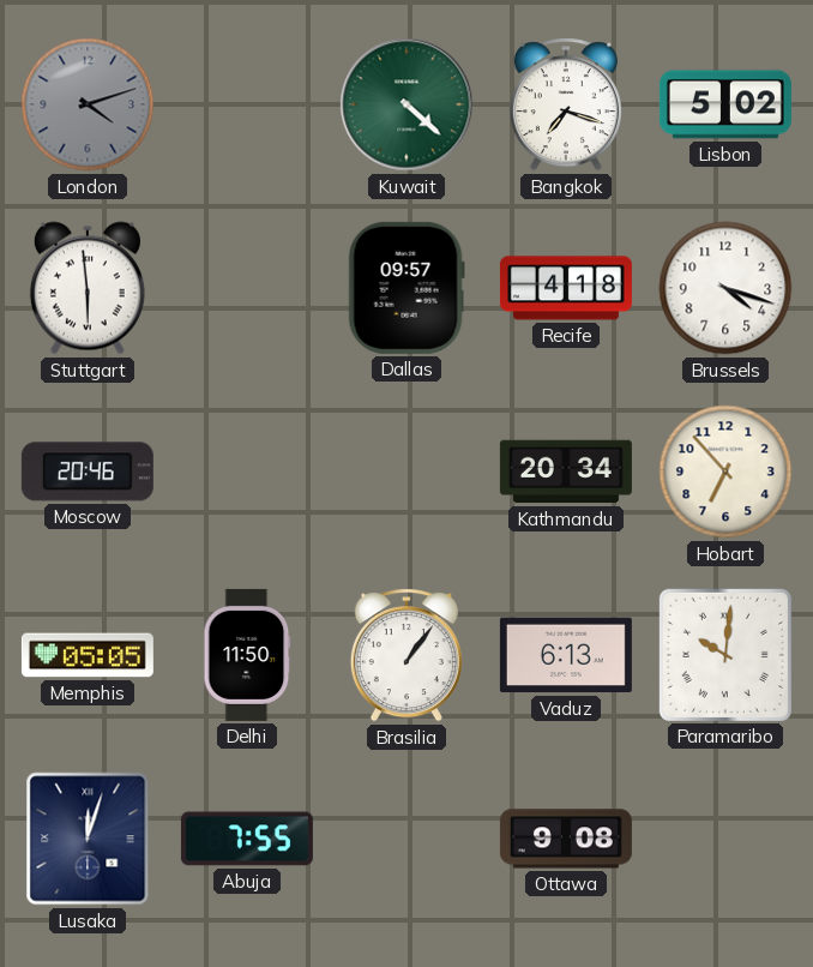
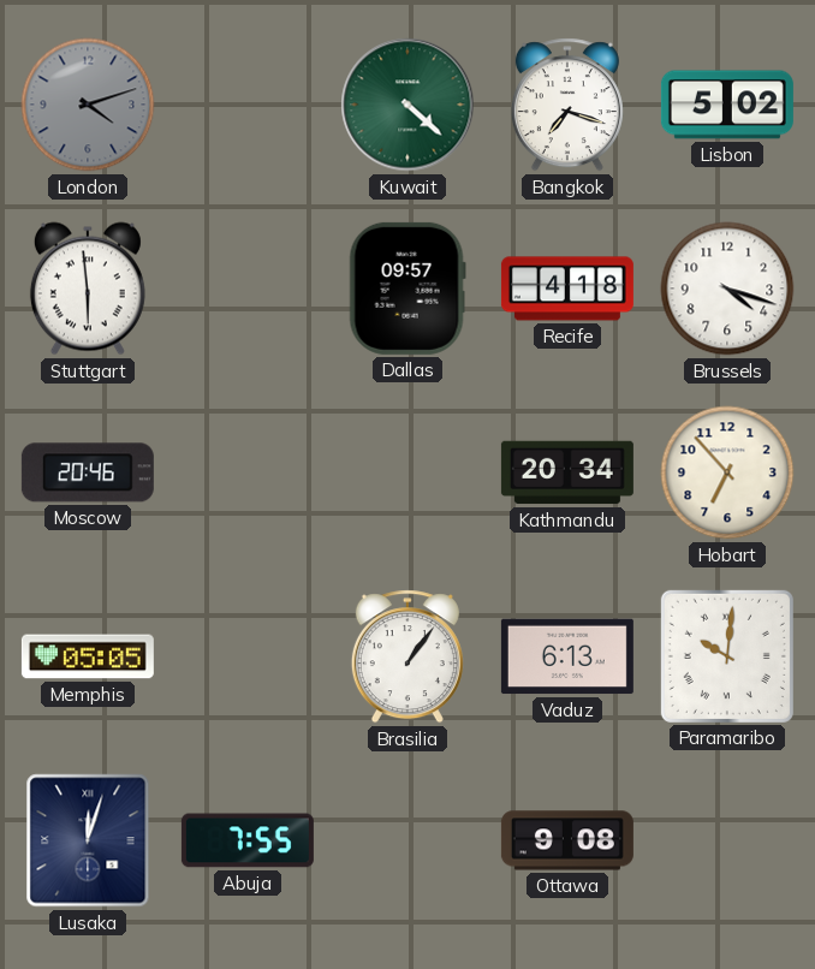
Delhi: 11:50 -> none
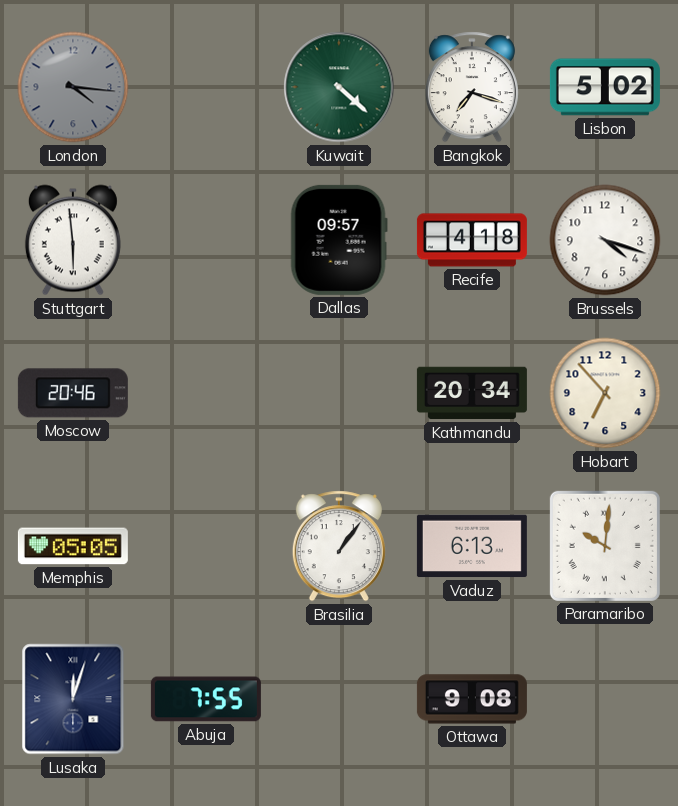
London: 4:12 -> 4:16
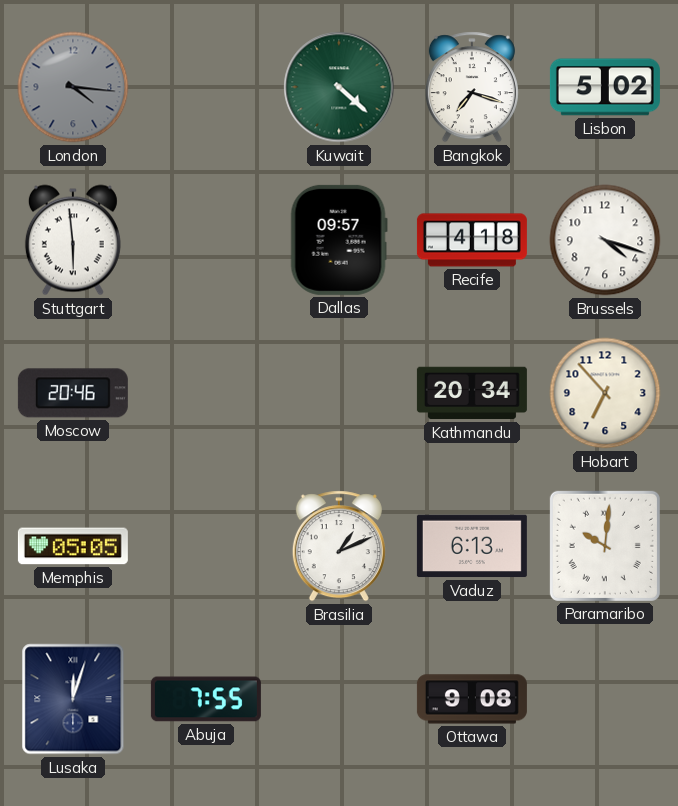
Brasilia: 1:06 -> 1:11
